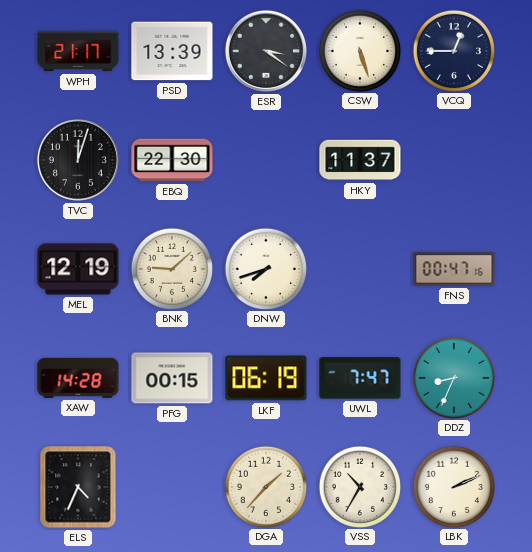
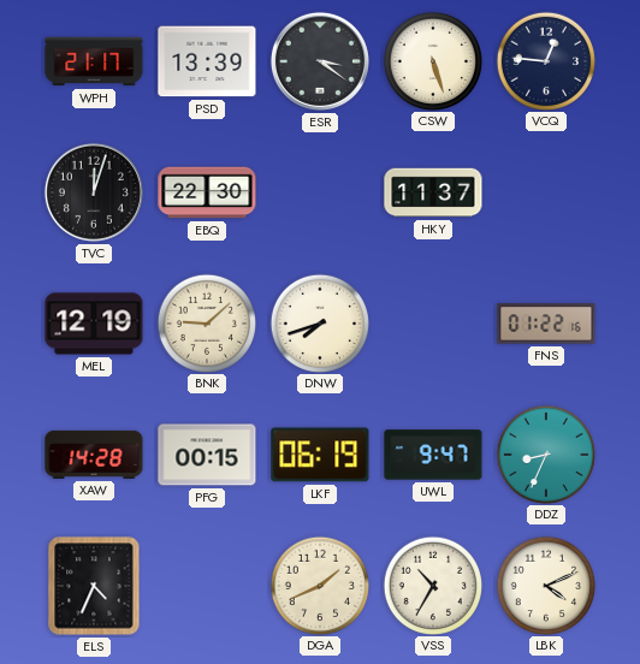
VCQ: 12:45 -> 12:46
FNS: 00:47 -> 01:22
UWL: 7:47 -> 9:47
DGA: 1:37 -> 1:41
LBK: 2:11 -> 4:11
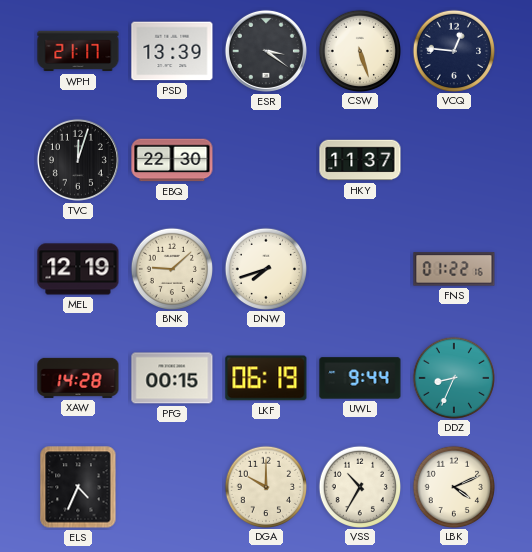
UWL: 9:47 -> 9:44
DGA: 1:41 -> 10:00
